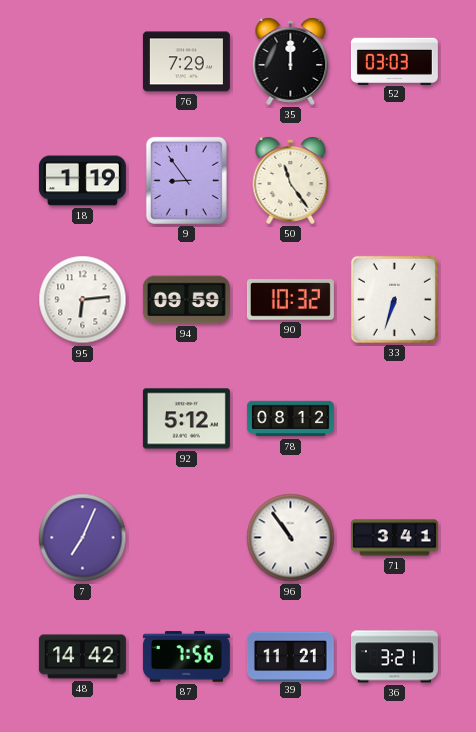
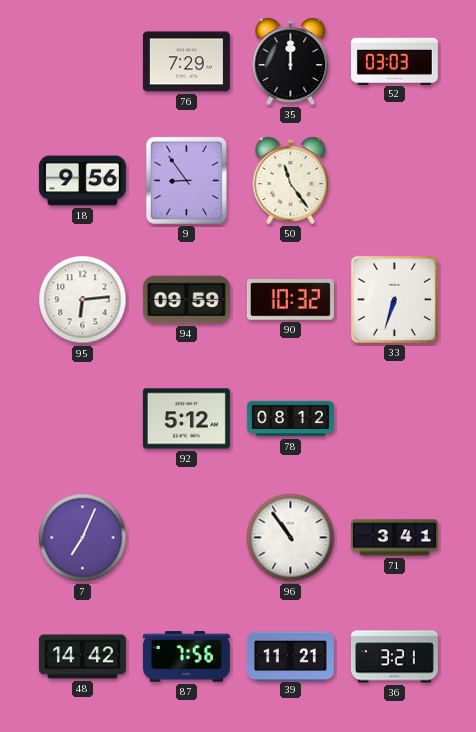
18: 1:19 -> 9:56
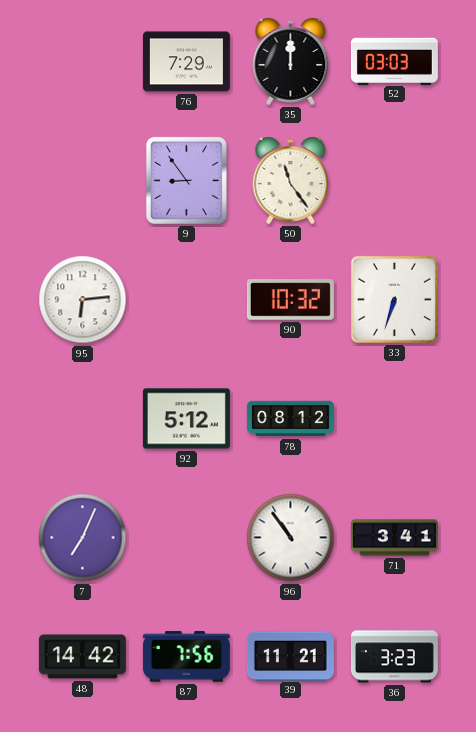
18: 9:56 -> none
94: 09:59 -> none
36: 3:21 -> 3:23
